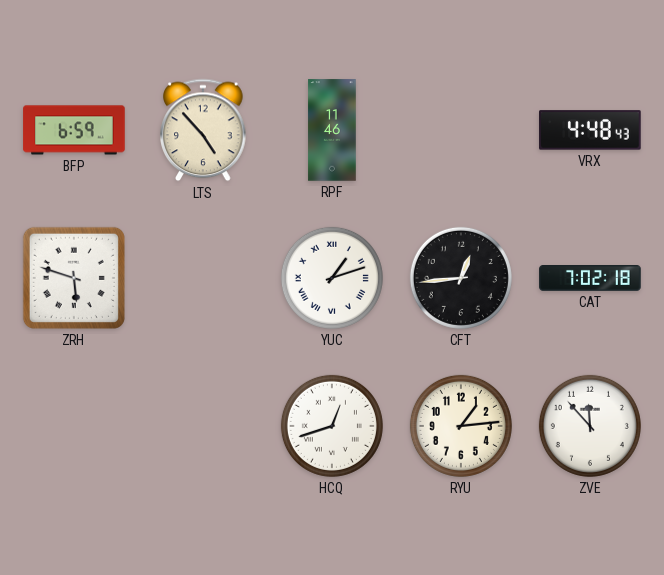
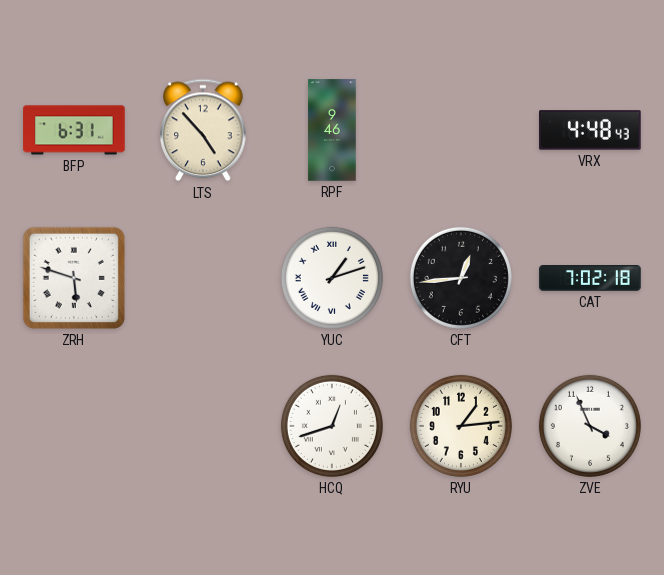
BFP: 6:59 -> 6:31
RPF: 11:46 -> 9:46
ZVE: 11:53 -> 3:56
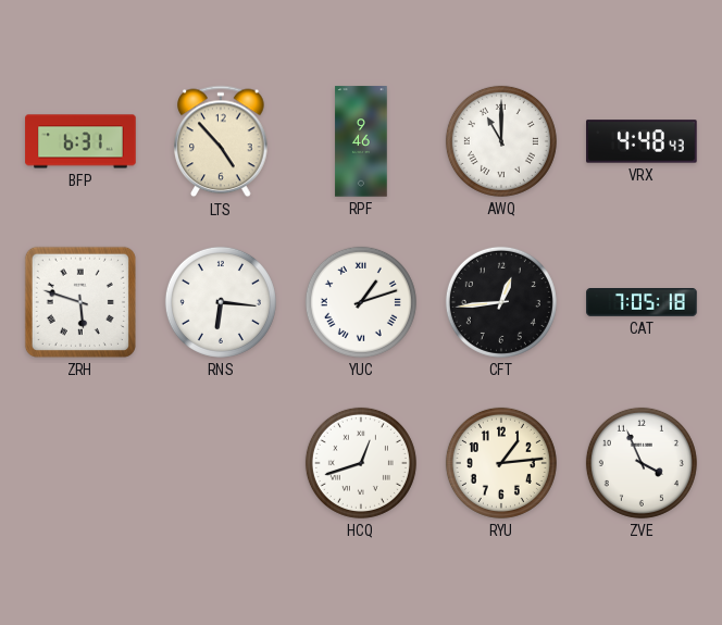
AWQ: none -> 11:00
RNS: none -> 6:16
CAT: 7:02 -> 7:05
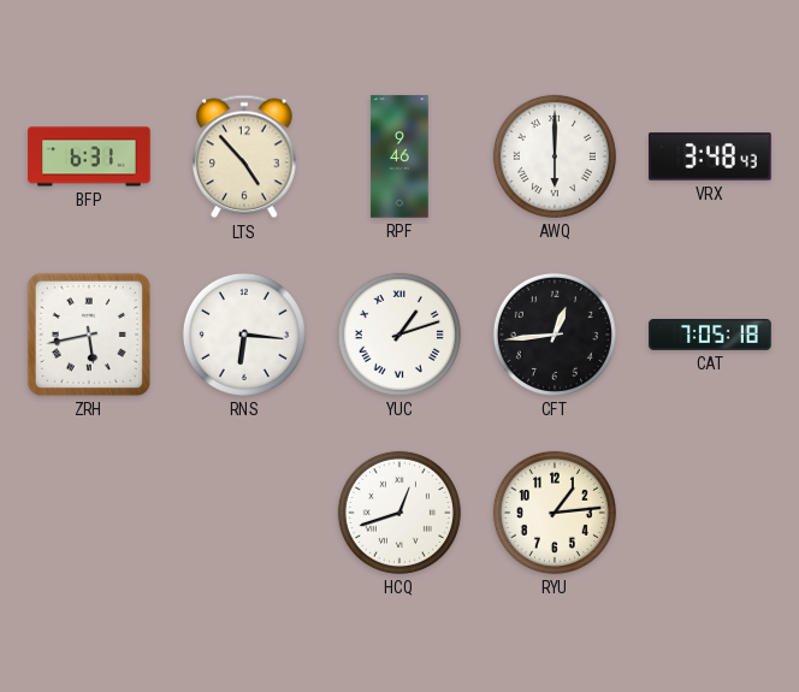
AWQ: 11:00 -> 6:00
VRX: 4:48 -> 3:48
ZRH: 5:48 -> 5:43
ZVE: 3:56 -> none
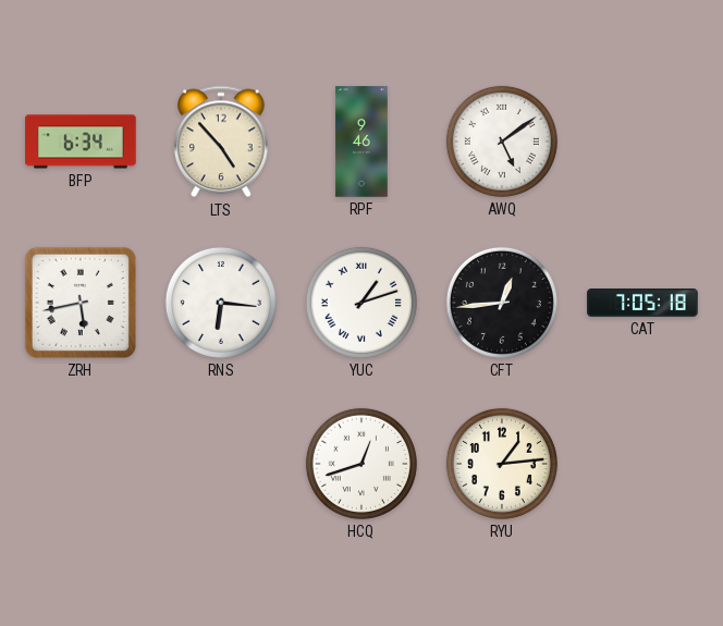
BFP: 6:31 -> 6:34
AWQ: 6:00 -> 5:09
VRX: 3:48 -> none
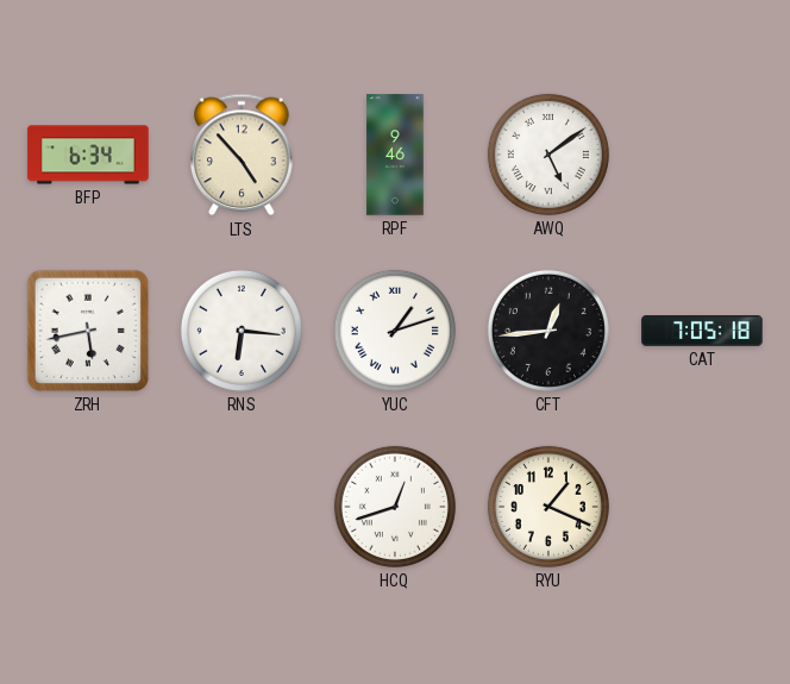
RYU: 1:14 -> 1:19
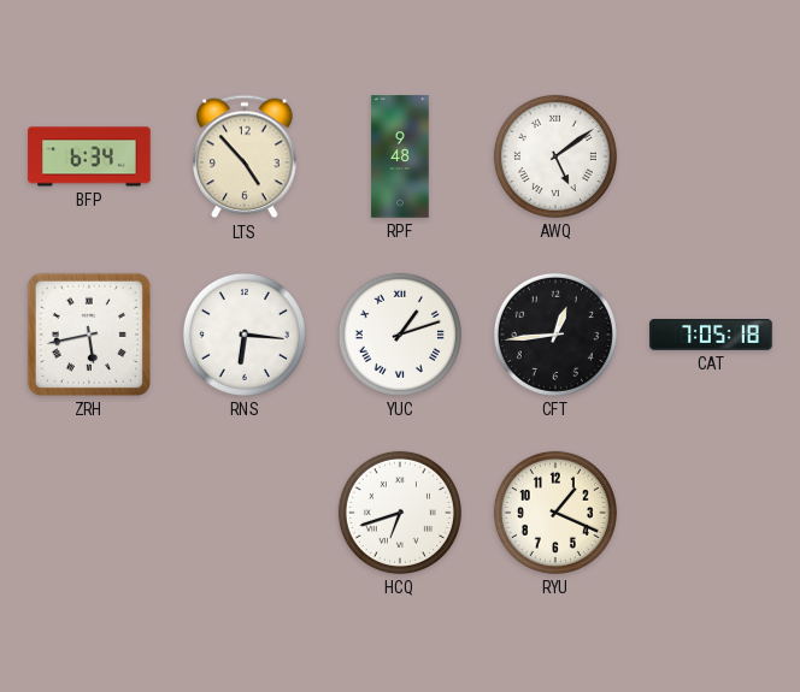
RPF: 9:46 -> 9:48
HCQ: 12:42 -> 6:42
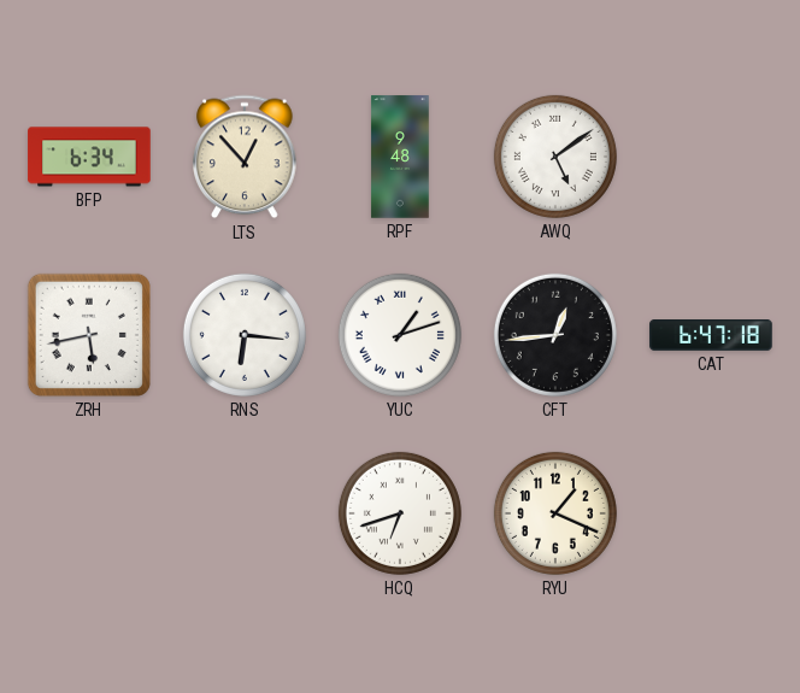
LTS: 4:53 -> 12:53
CAT: 7:05 -> 6:47
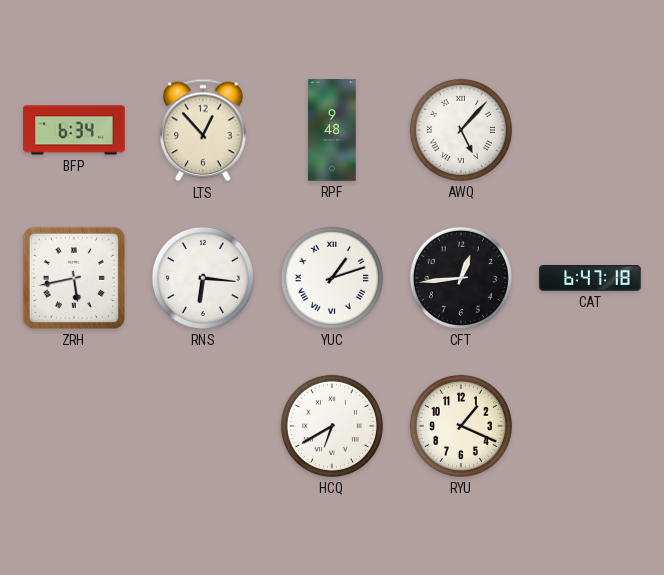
AWQ: 5:09 -> 5:07
HCQ: 6:42 -> 6:40
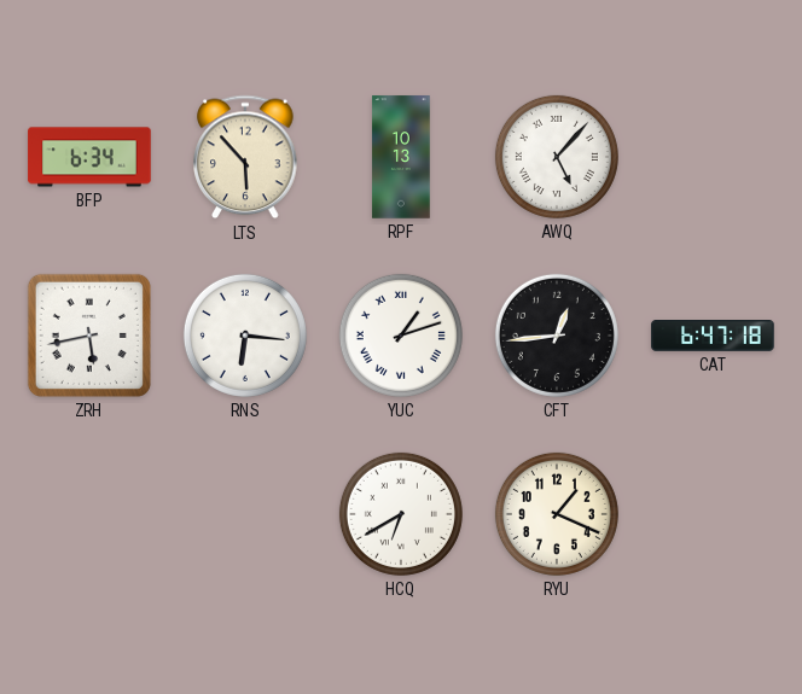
LTS: 12:53 -> 5:53
RPF: 9:48 -> 10:13
